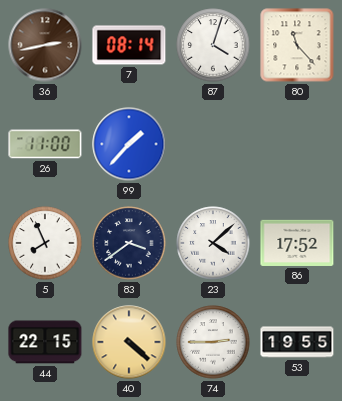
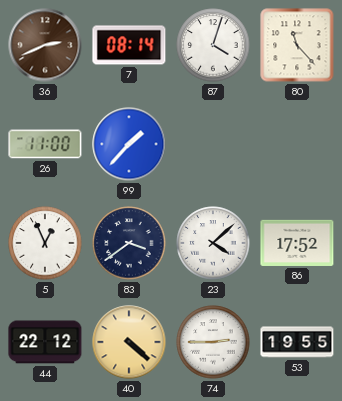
36: 2:43 -> 2:41
5: 7:56 -> 12:56
44: 22:15 -> 22:12
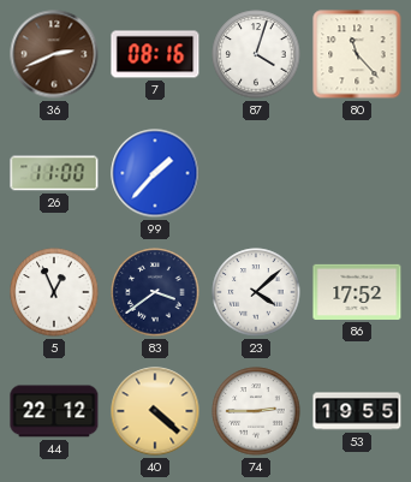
7: 08:14 -> 08:16
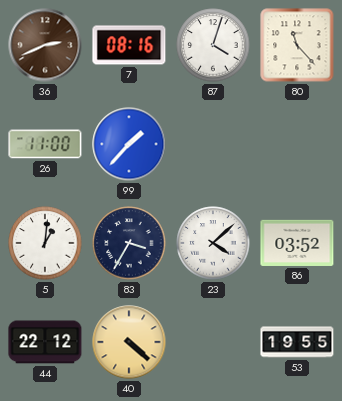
5: 12:56 -> 1:01
83: 3:39 -> 3:35
86: 17:52 -> 03:52
74: 2:45 -> none
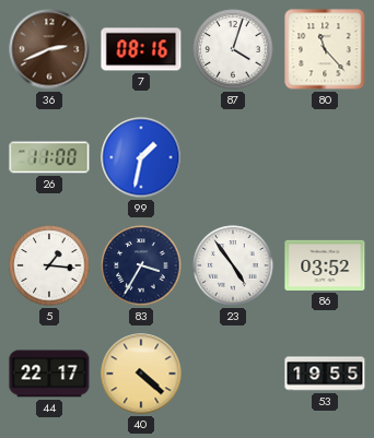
99: 1:37 -> 1:32
5: 1:01 -> 1:16
23: 4:08 -> 4:54
44: 22:12 -> 22:17
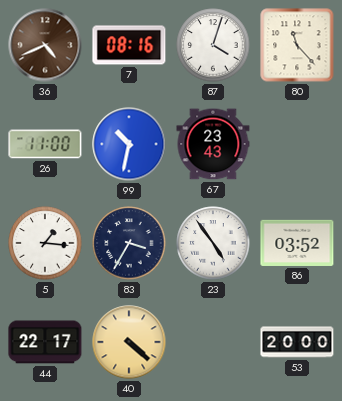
36: 2:41 -> 4:41
99: 1:32 -> 10:32
67: none -> 23:43
53: 19:55 -> 20:00
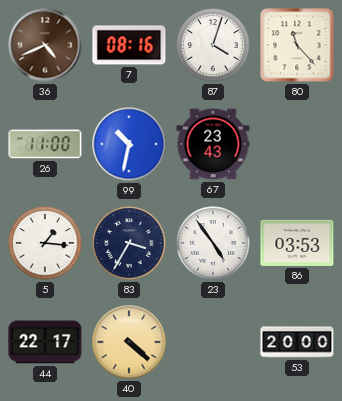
86: 03:52 -> 03:53
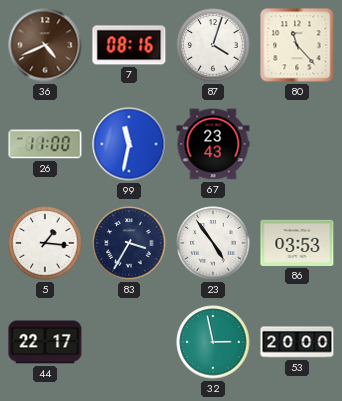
99: 10:32 -> 11:32
40: 4:22 -> none
32: none -> 2:58
